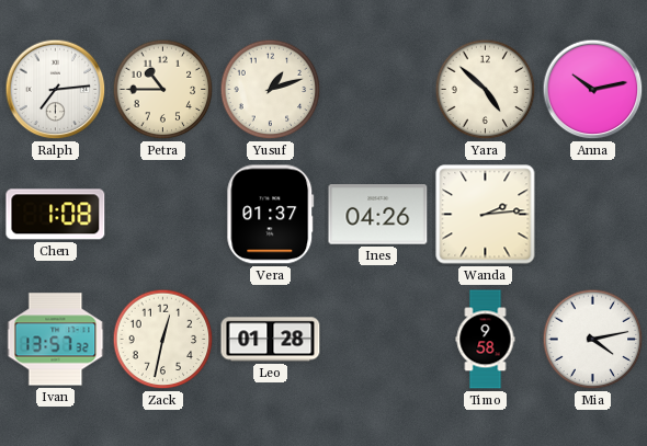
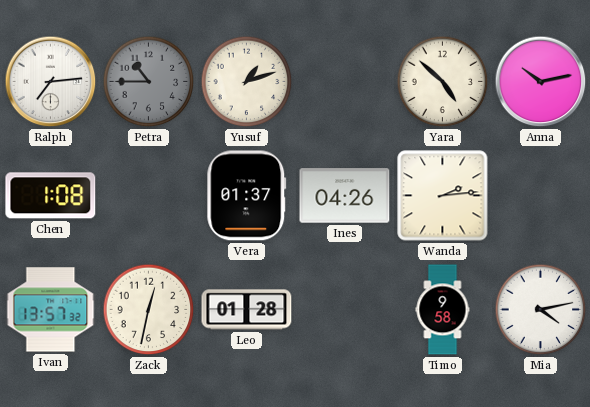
Petra dial: cream -> grey
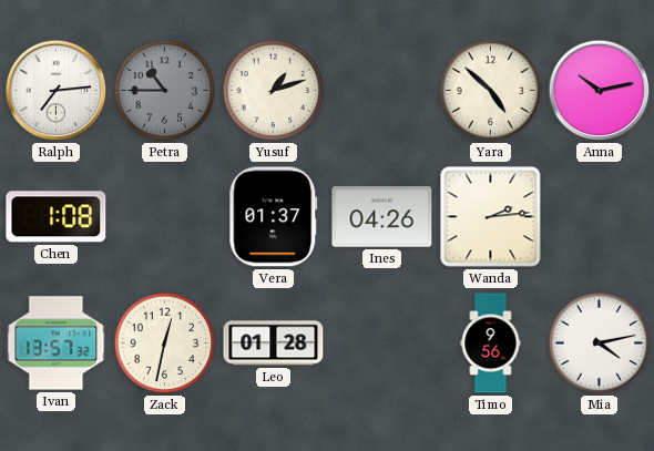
Timo: 9:58 -> 9:56
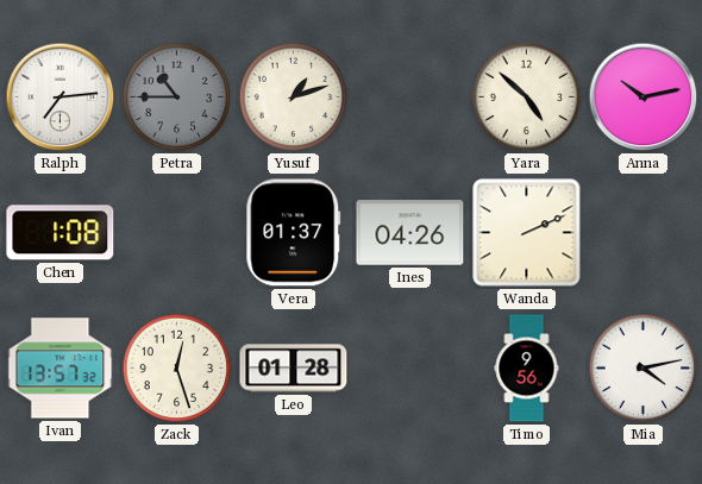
Wanda: 2:14 -> 2:11
Zack: 12:32 -> 12:27
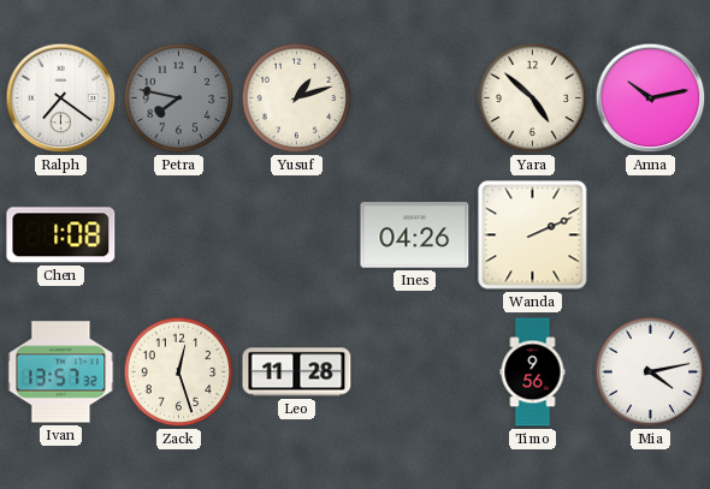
Ralph: 7:14 -> 7:21
Petra: 10:45 -> 7:47
Vera: 01:37 -> none
Leo: 01:28 -> 11:28
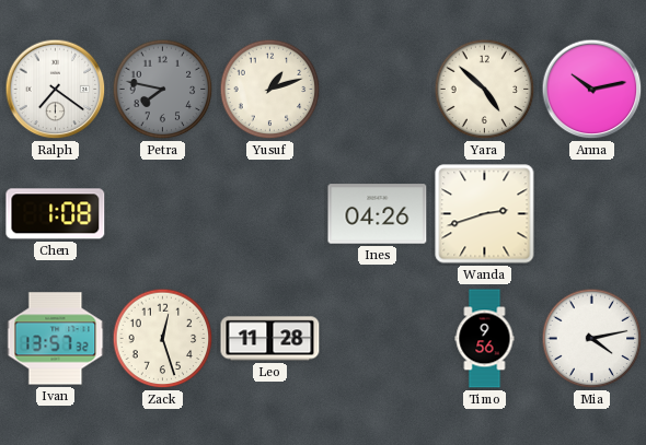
Wanda: 2:11 -> 2:42
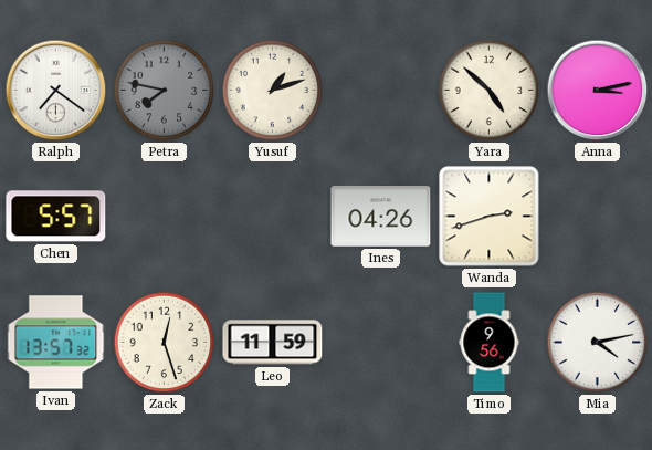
Anna: 10:13 -> 3:13
Chen: 1:08 -> 5:57
Leo: 11:28 -> 11:59
